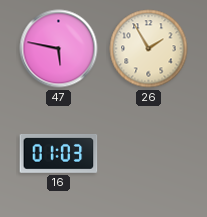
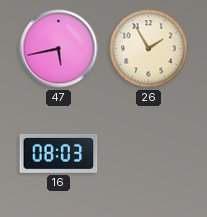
47: 5:47 -> 5:43
16: 01:03 -> 08:03
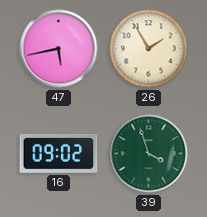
16: 08:03 -> 09:02
39: none -> 3:57
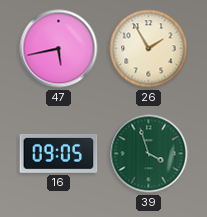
16: 09:02 -> 09:05
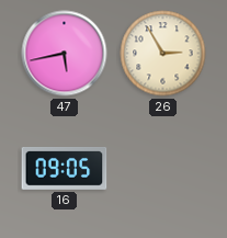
26: 1:55 -> 2:55
39: 3:57 -> none
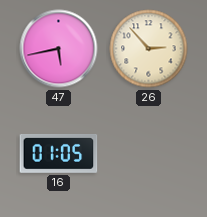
26: 2:55 -> 2:53
16: 09:05 -> 01:05
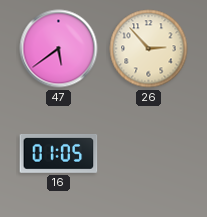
47: 5:43 -> 5:39
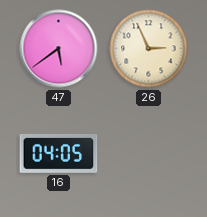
26: 2:53 -> 2:56
16: 01:05 -> 04:05
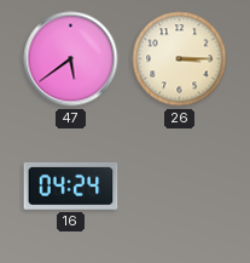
26: 2:56 -> 3:15
16: 04:05 -> 04:24
